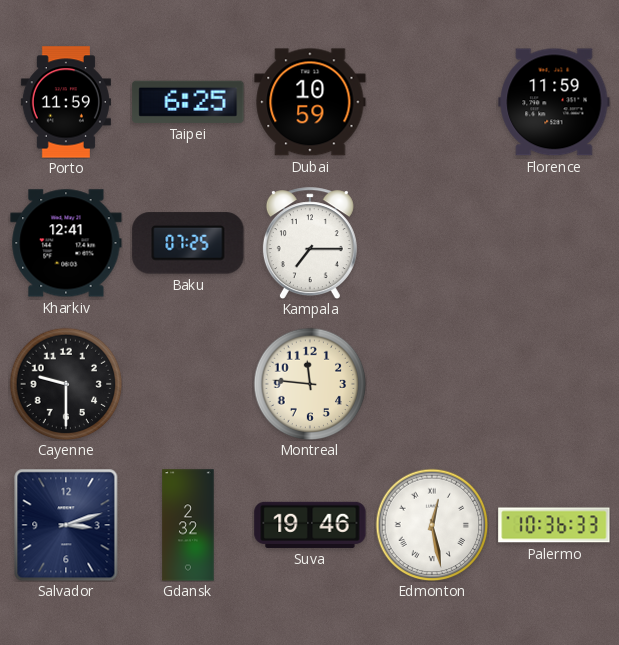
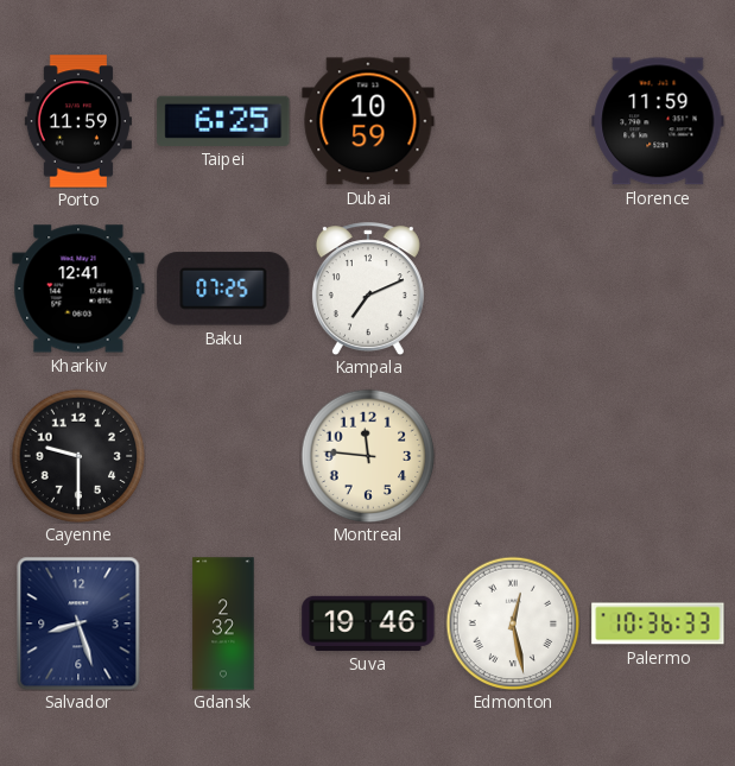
Kampala: 7:15 -> 7:11
Salvador: 3:12 -> 8:27
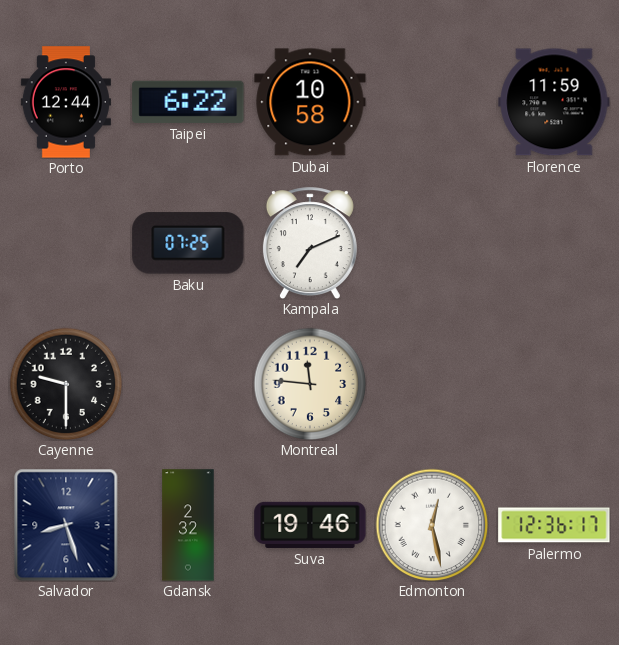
Porto: 11:59 -> 12:44
Taipei: 6:25 -> 6:22
Dubai: 10:59 -> 10:58
Kharkiv: 12:41 -> none
Palermo: 10:36 -> 12:36
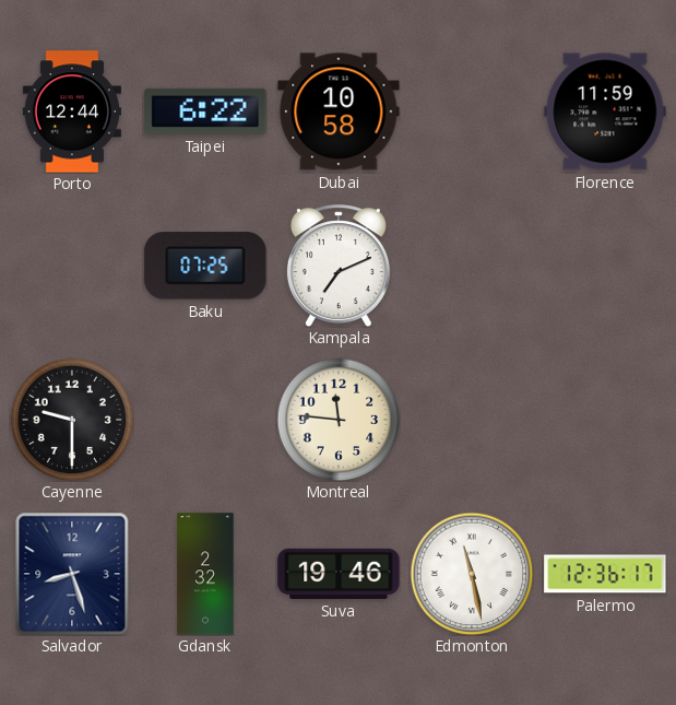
Edmonton: 12:28 -> 11:28
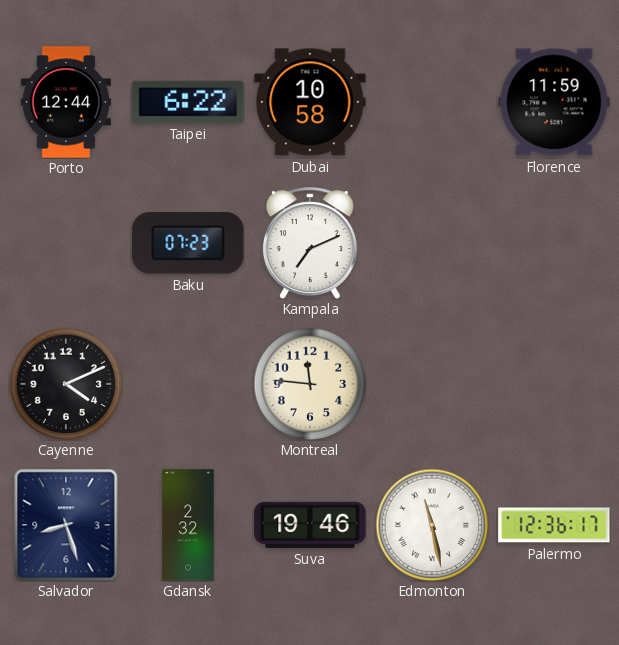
Baku: 07:25 -> 07:23
Cayenne: 9:30 -> 4:11
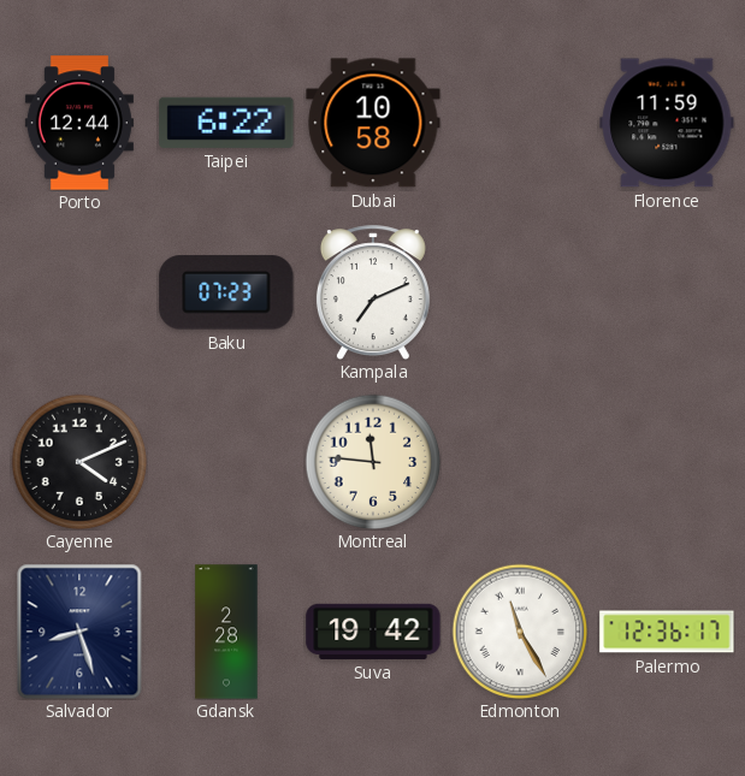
Gdansk: 2:32 -> 2:28
Suva: 19:46 -> 19:42
Edmonton: 11:28 -> 11:25
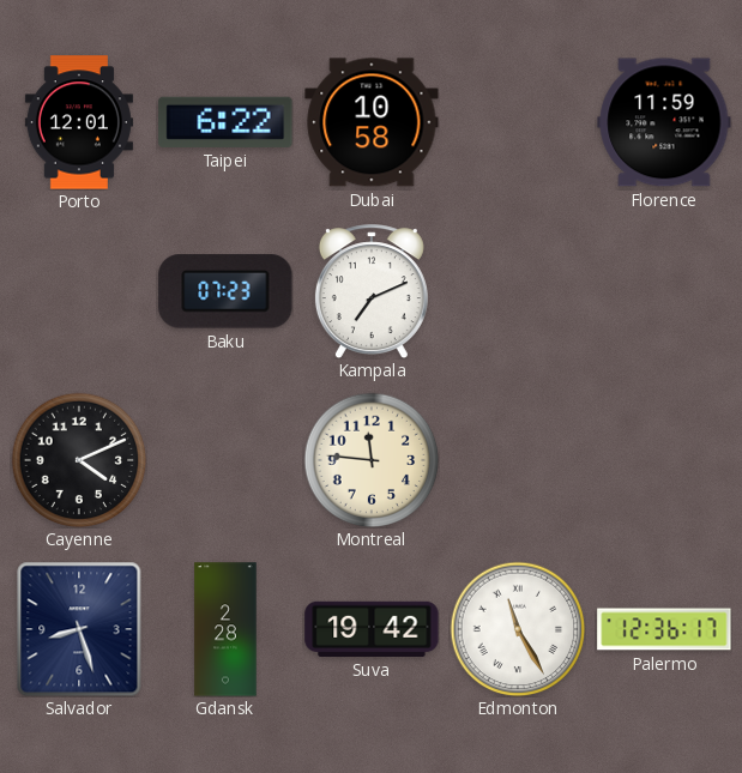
Porto: 12:44 -> 12:01
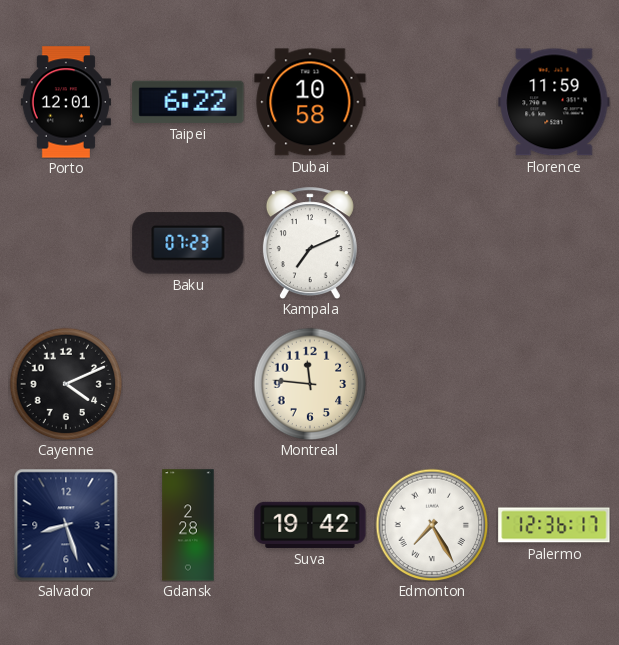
Edmonton: 11:25 -> 7:25
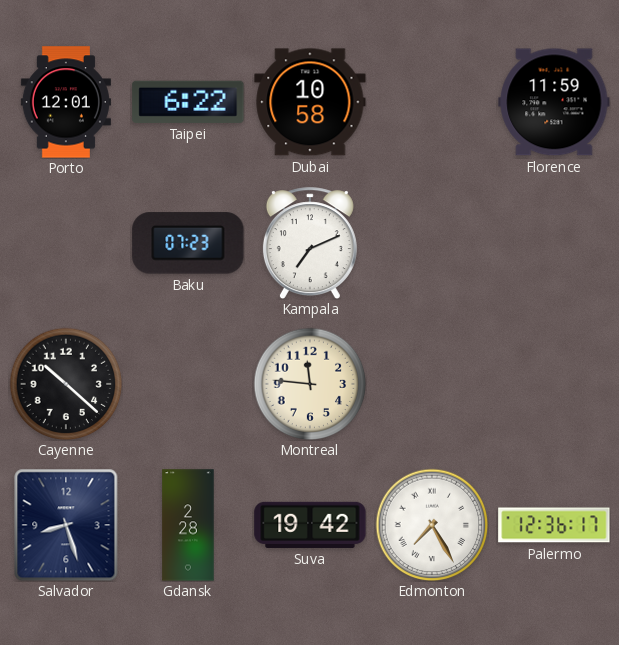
Cayenne: 4:11 -> 10:22
